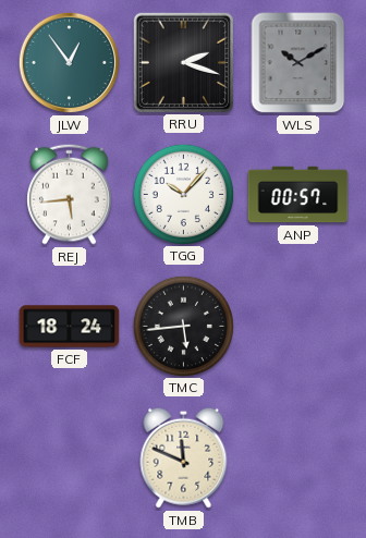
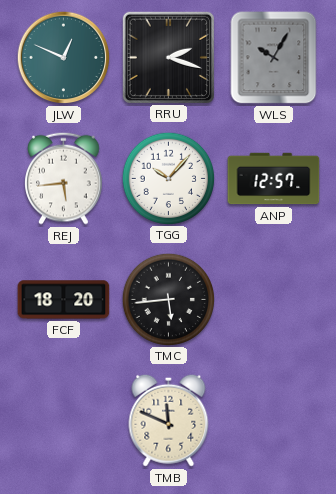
JLW: 12:54 -> 12:49
WLS: 10:10 -> 10:05
ANP: 00:57 -> 12:57
FCF: 18:24 -> 18:20
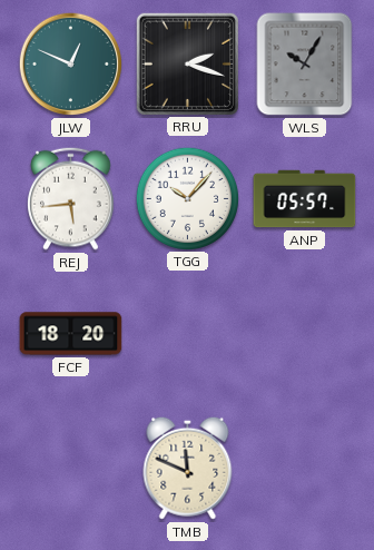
ANP: 12:57 -> 05:57
TMC: 5:44 -> none
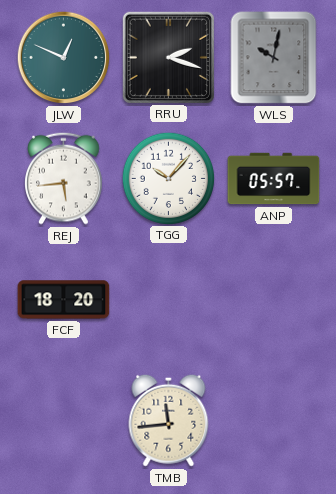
WLS: 10:05 -> 10:02
TMB: 11:49 -> 11:44
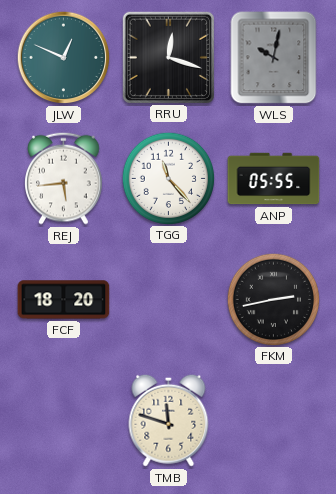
RRU: 2:18 -> 12:18
TGG: 10:07 -> 11:23
ANP: 05:57 -> 05:55
FKM: none -> 2:43
TMB: 11:44 -> 11:48
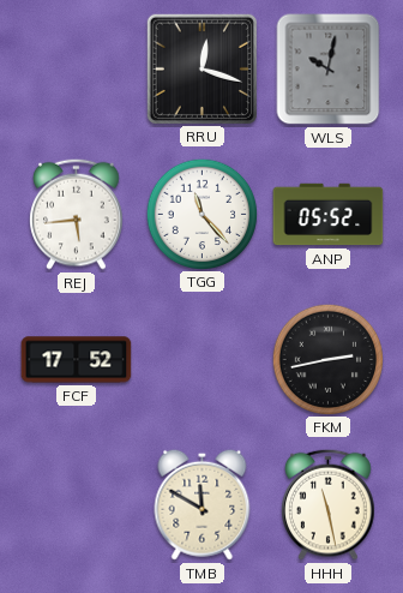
JLW: 12:49 -> none
ANP: 05:55 -> 05:52
FCF: 18:20 -> 17:52
TMB: 11:48 -> 11:50
HHH: none -> 11:28
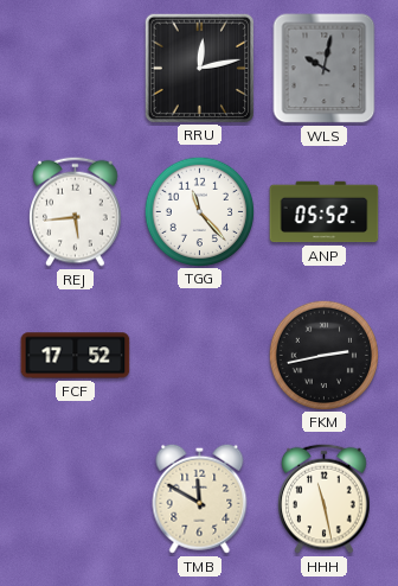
RRU: 12:18 -> 12:13
